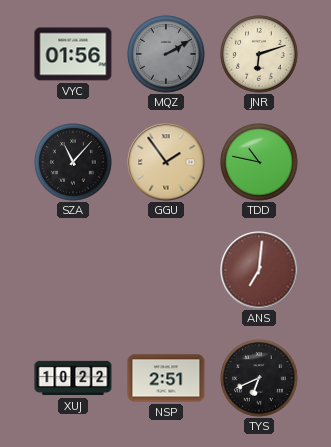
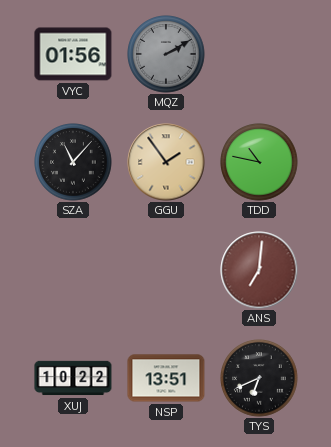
JNR: 6:12 -> none
NSP: 2:51 -> 13:51
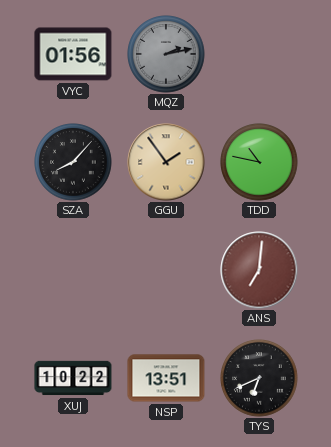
MQZ: 2:10 -> 2:13
SZA: 11:07 -> 8:07
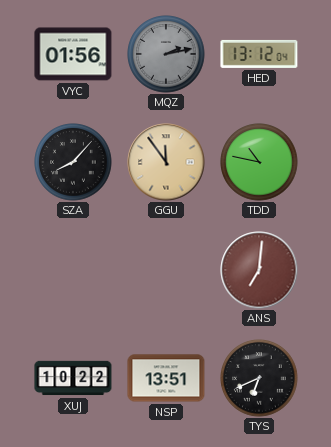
HED: none -> 13:12
GGU: 1:54 -> 11:54
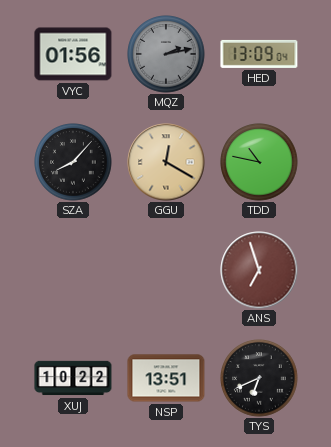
HED: 13:12 -> 13:09
GGU: 11:54 -> 12:20
ANS: 7:01 -> 6:57
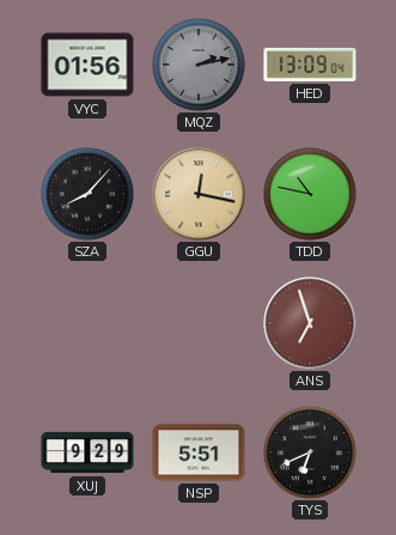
GGU: 12:20 -> 12:17
XUJ: 10:22 -> 9:29
NSP: 13:51 -> 5:51
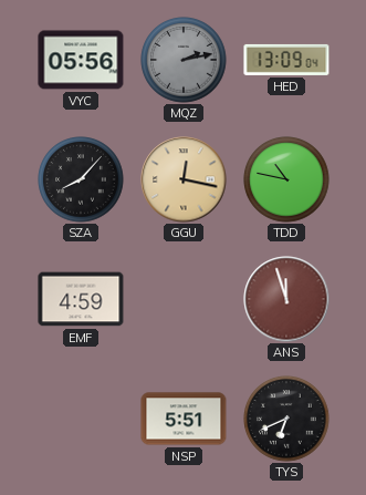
VYC: 01:56 -> 05:56
EMF: none -> 4:59
ANS: 6:57 -> 11:57
XUJ: 9:29 -> none
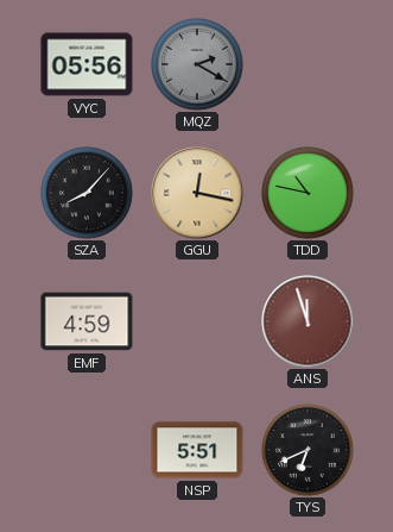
MQZ: 2:13 -> 2:20
HED: 13:09 -> none
